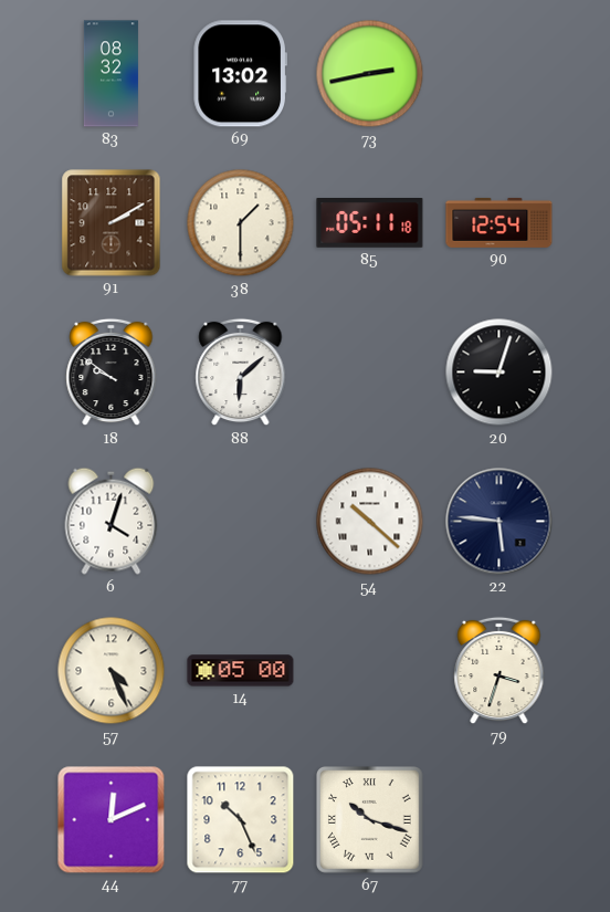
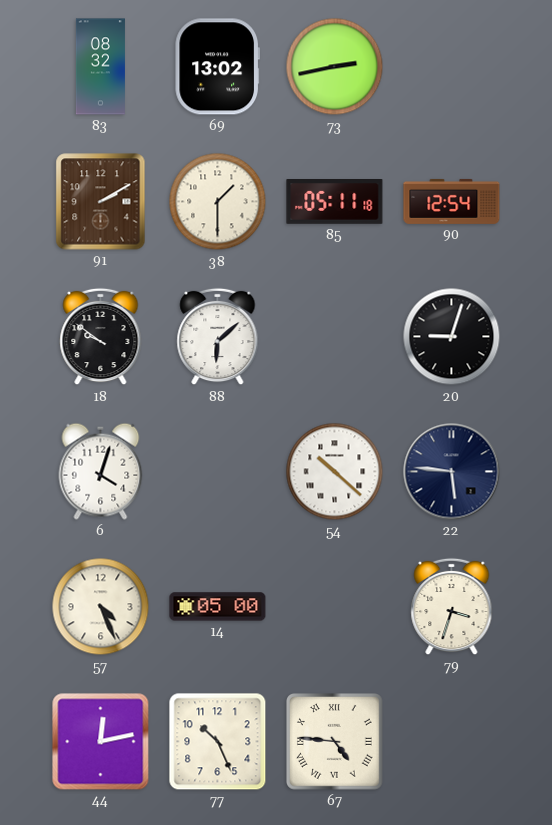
44: 12:11 -> 12:13
67: 10:18 -> 4:46
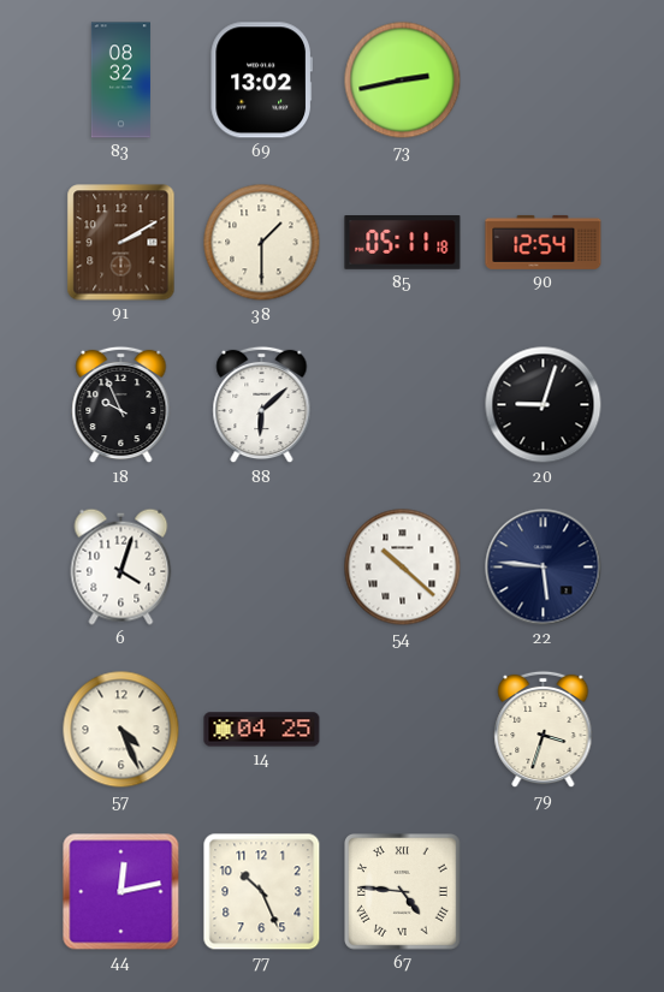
18: 9:51 -> 9:56
14: 05:00 -> 04:25
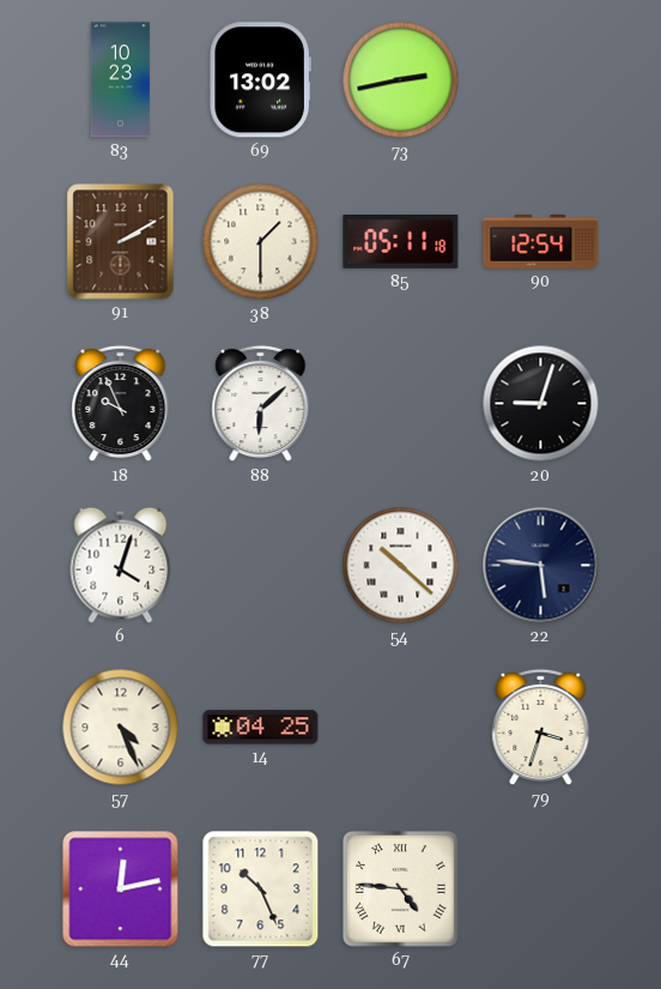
83: 08:32 -> 10:23
